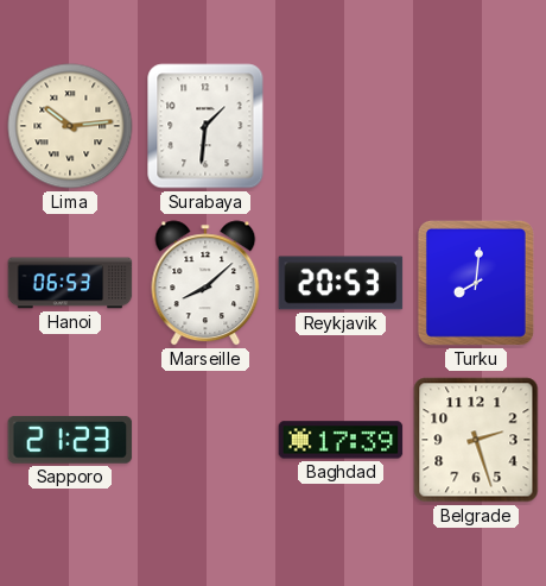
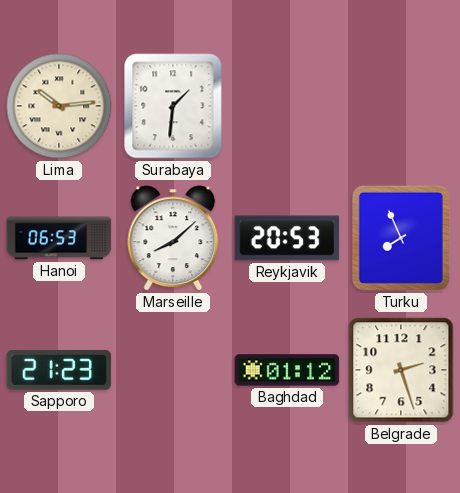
Turku: 8:01 -> 7:56
Baghdad: 17:39 -> 01:12
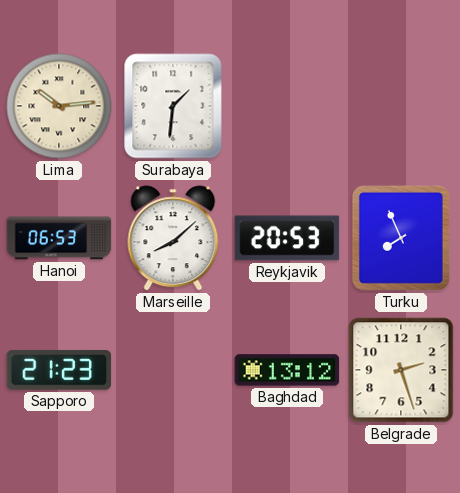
Baghdad: 01:12 -> 13:12
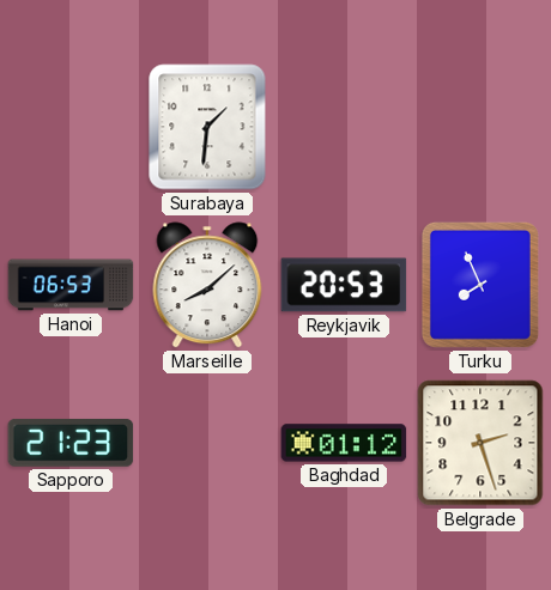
Lima: 10:14 -> none
Baghdad: 13:12 -> 01:12
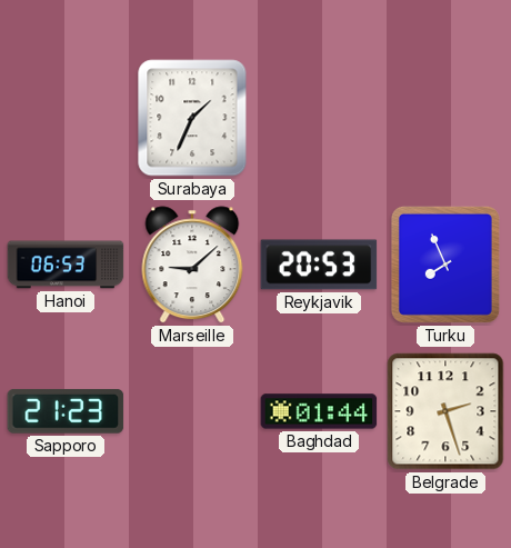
Surabaya: 1:31 -> 1:34
Marseille: 8:08 -> 9:08
Baghdad: 01:12 -> 01:44
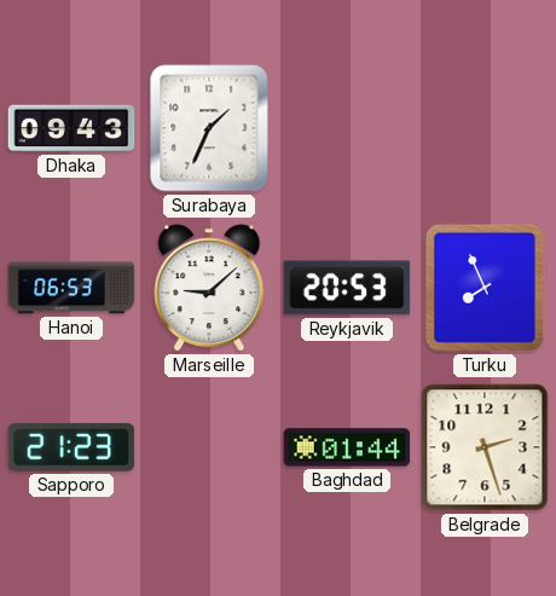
Dhaka: none -> 09:43
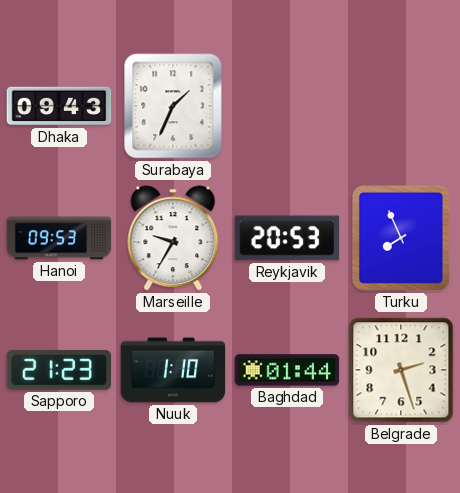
Hanoi: 06:53 -> 09:53
Marseille: 9:08 -> 9:35
Nuuk: none -> 1:10
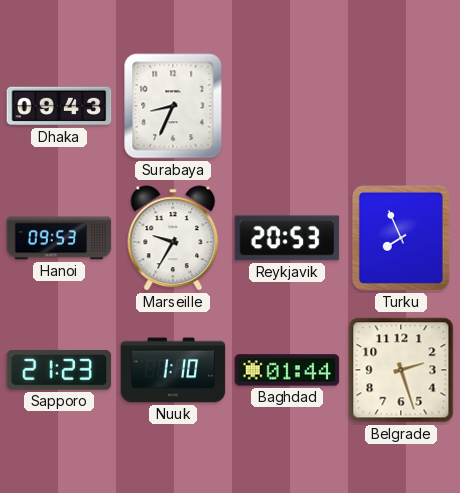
Surabaya: 1:34 -> 8:34
